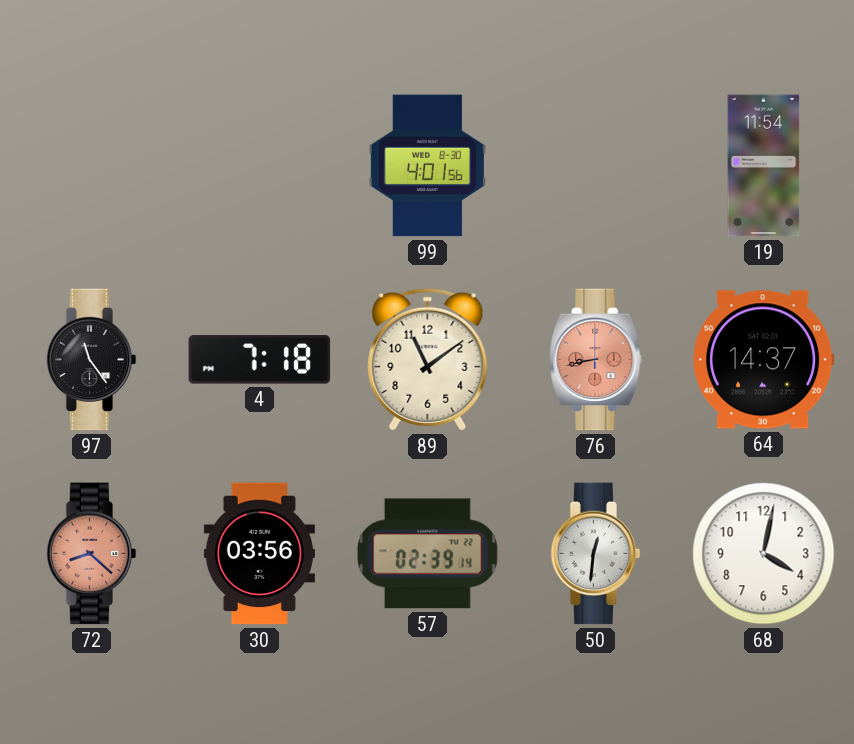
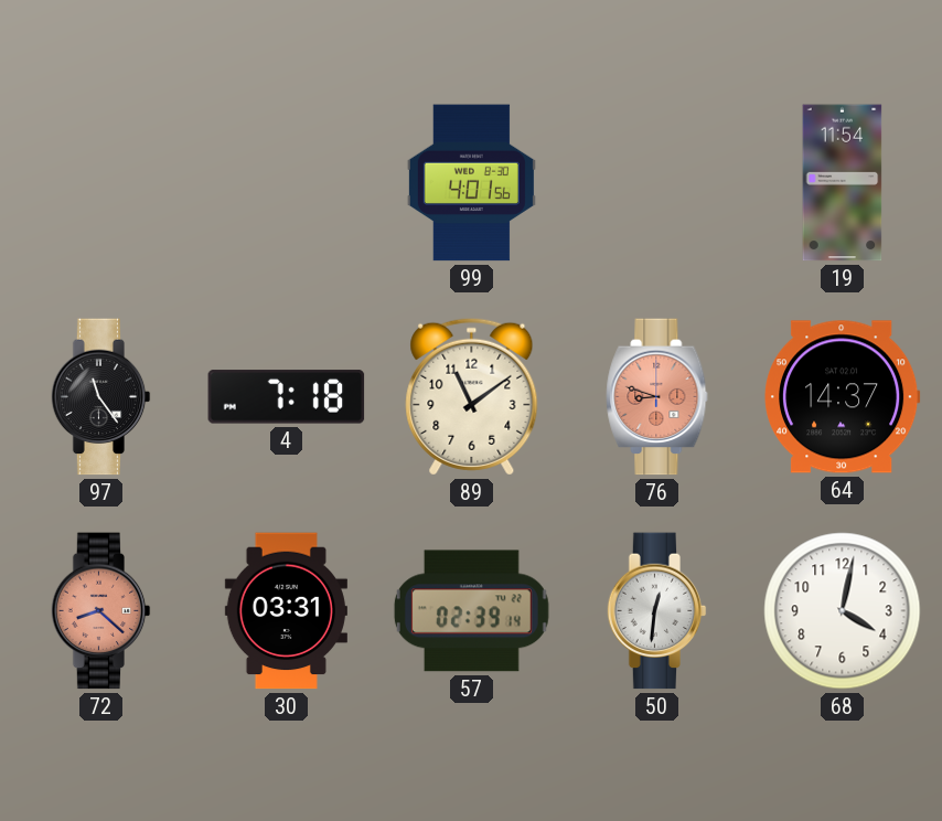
76: 8:43 -> 8:48
30: 03:56 -> 03:31
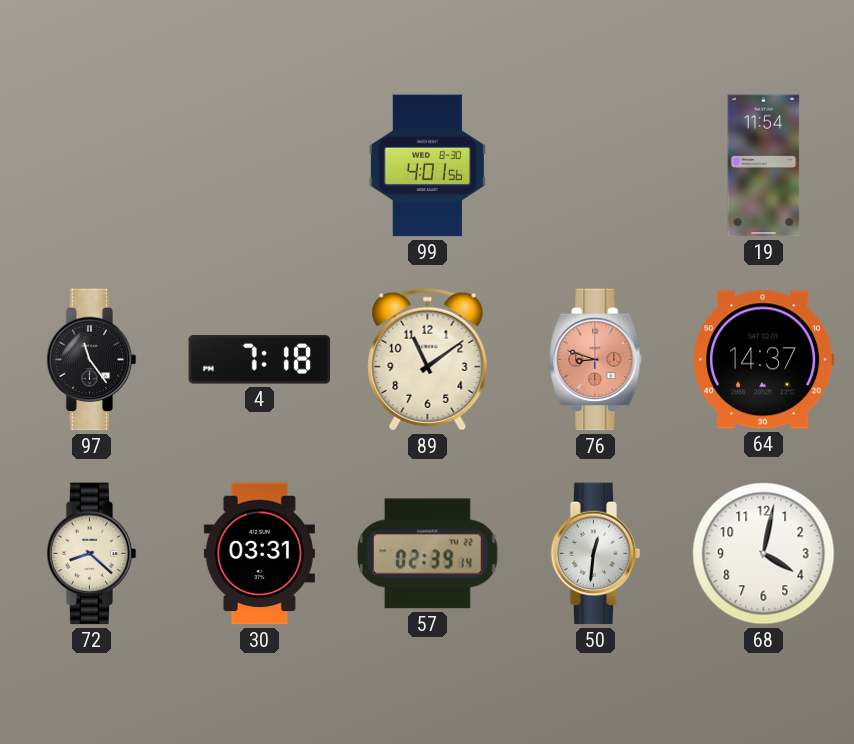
72 dial: salmon -> cream
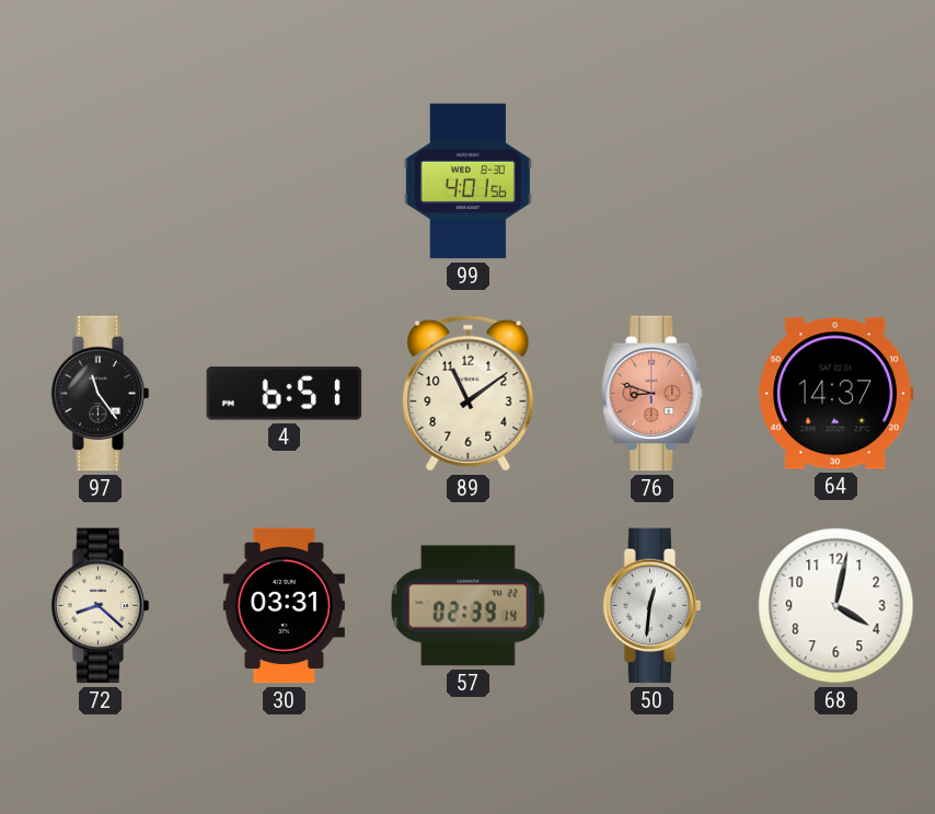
19: 11:54 -> none
4: 7:18 -> 6:51
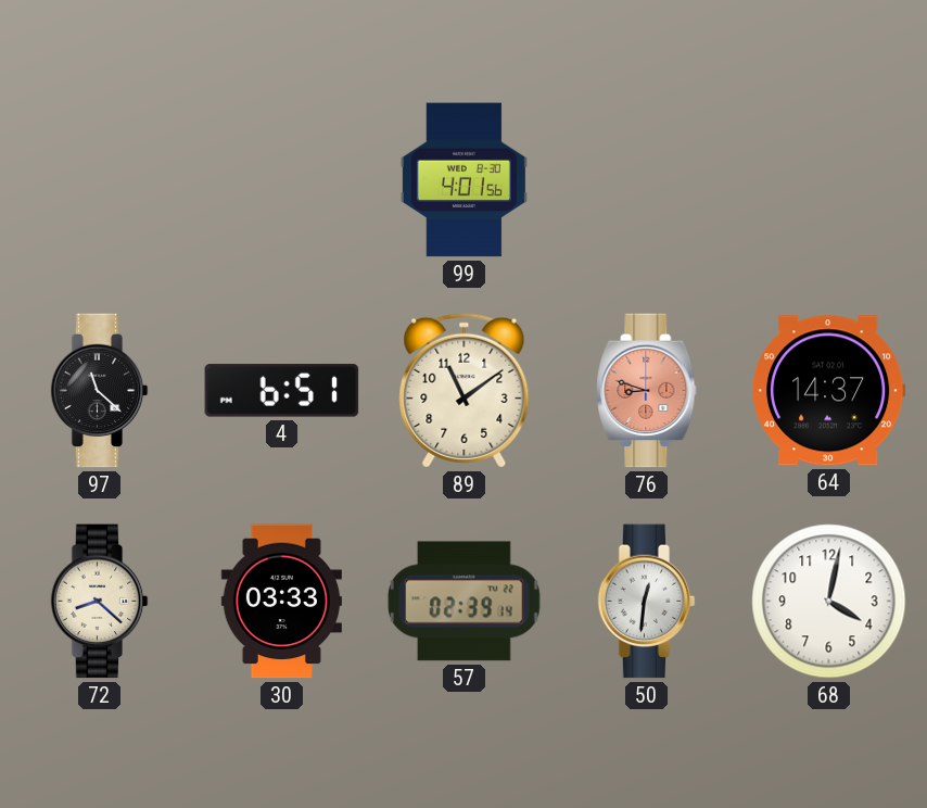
97: 11:24 -> 11:22
30: 03:31 -> 03:33
